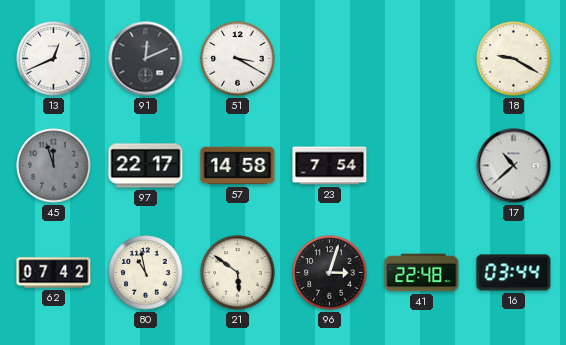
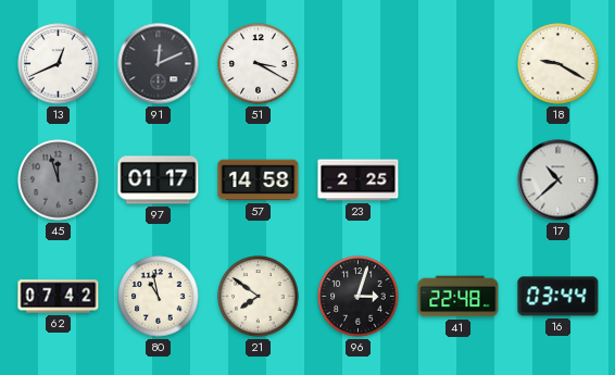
97: 22:17 -> 01:17
23: 7:54 -> 2:25
21: 5:51 -> 7:51
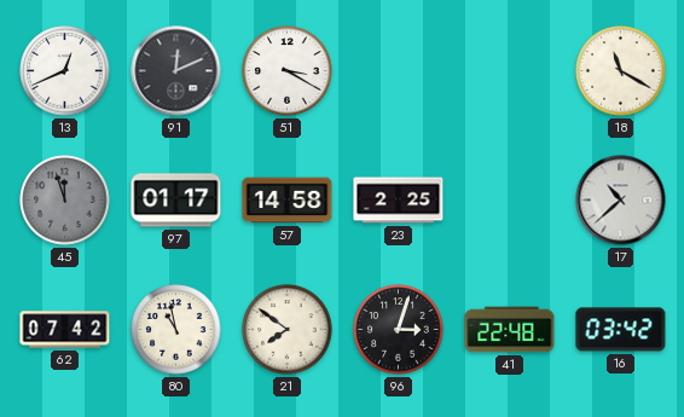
18: 9:20 -> 11:20
16: 03:44 -> 03:42
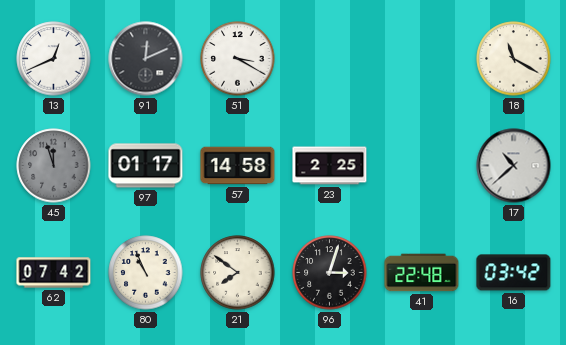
80: 10:58 -> 10:56
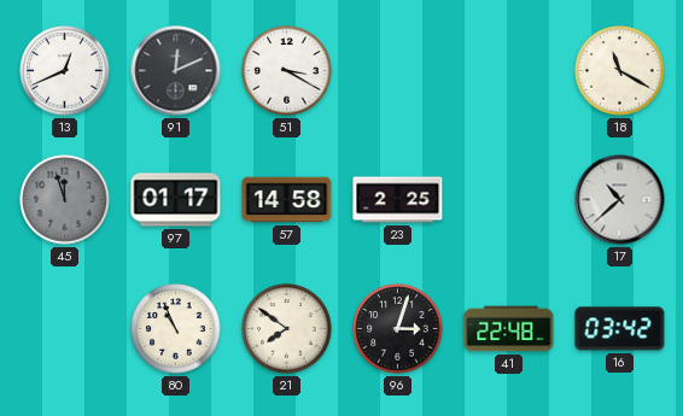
62: 07:42 -> none
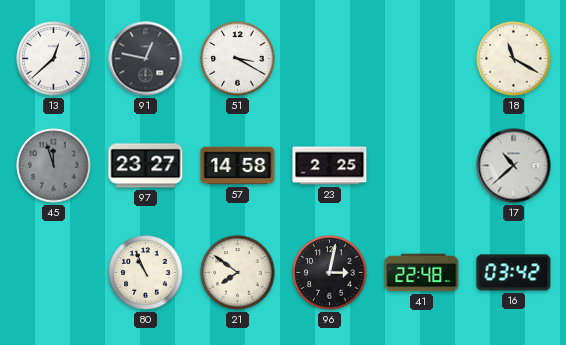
13: 12:41 -> 12:38
91: 12:11 -> 12:47
97: 01:17 -> 23:27
96: 3:03 -> 3:02
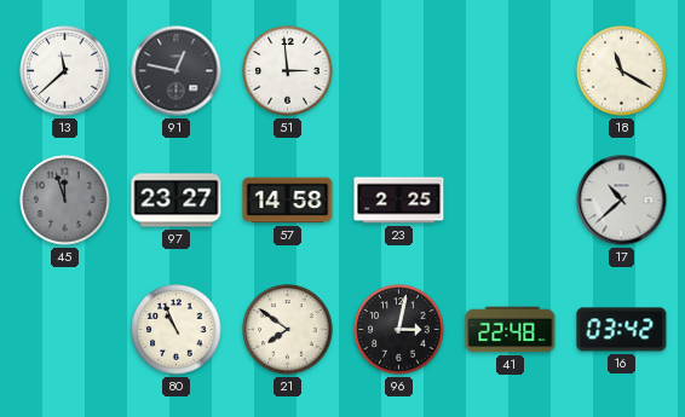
13: 12:38 -> 11:38
51: 3:20 -> 2:59
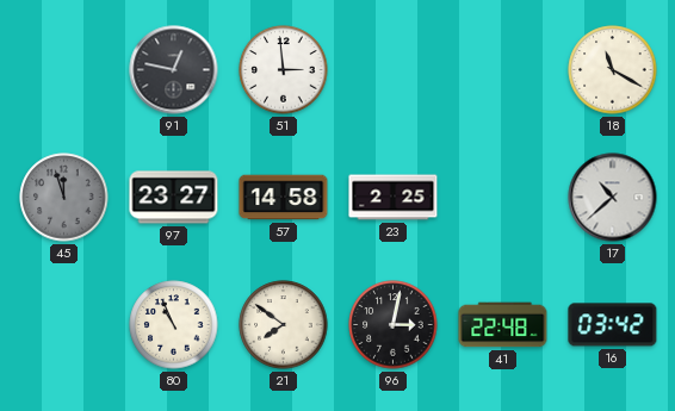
13: 11:38 -> none
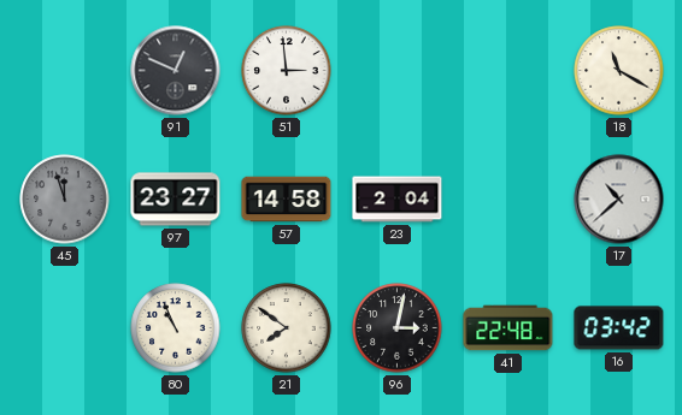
91: 12:47 -> 12:49
23: 2:25 -> 2:04
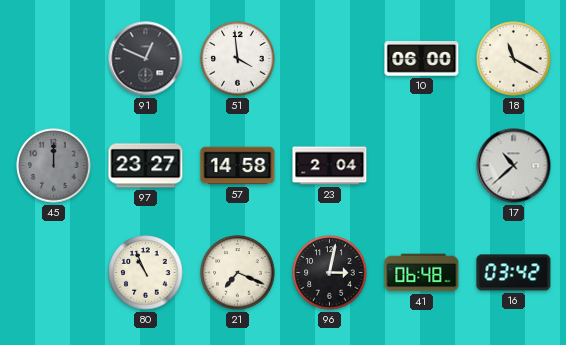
51: 2:59 -> 3:59
10: none -> 06:00
45: 11:57 -> 12:00
21: 7:51 -> 7:19
41: 22:48 -> 06:48
